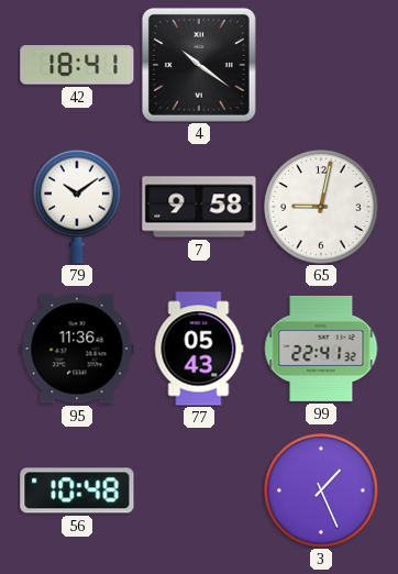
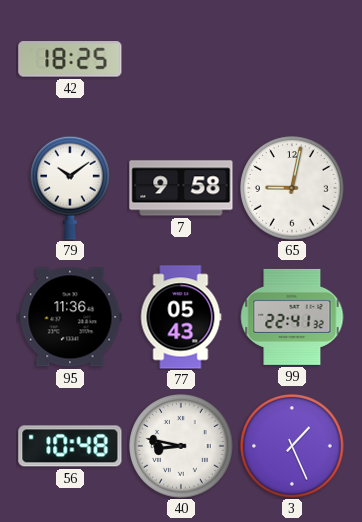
42: 18:41 -> 18:25
4: 10:21 -> none
40: none -> 8:47
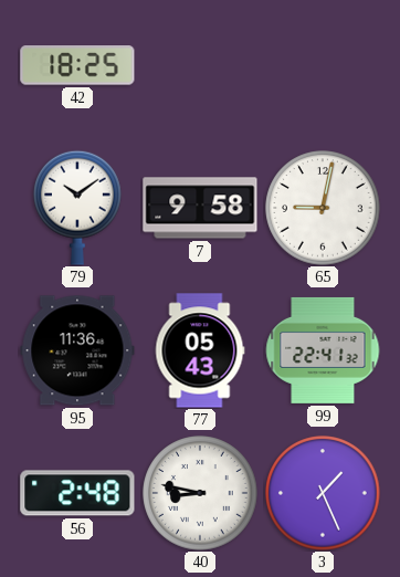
56: 10:48 -> 2:48
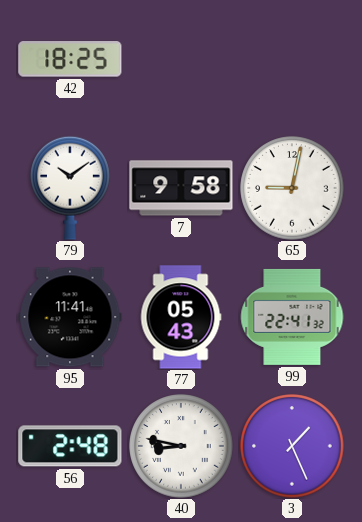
95: 11:36 -> 11:41
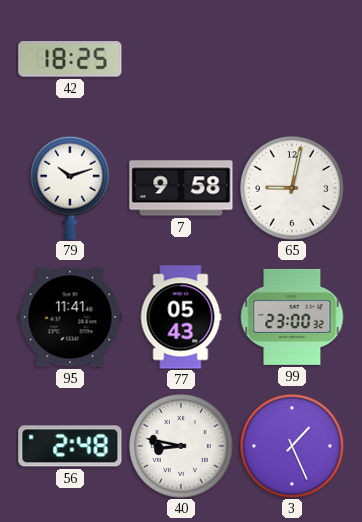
79: 10:09 -> 10:12
99: 22:41 -> 23:00
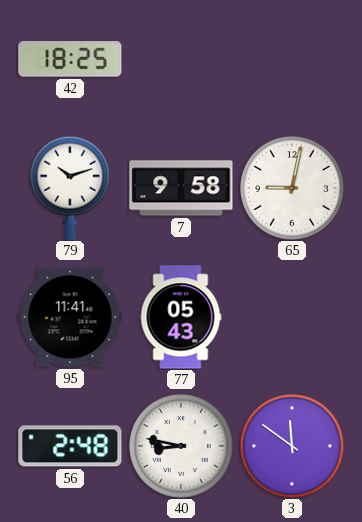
99: 23:00 -> none
3: 1:26 -> 11:51
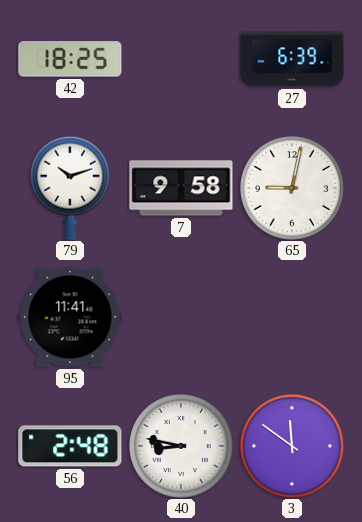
27: none -> 6:39
77: 05:43 -> none
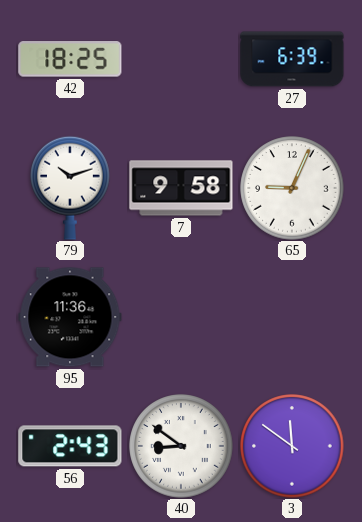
65: 9:02 -> 9:04
95: 11:41 -> 11:36
56: 2:48 -> 2:43
40: 8:47 -> 8:51
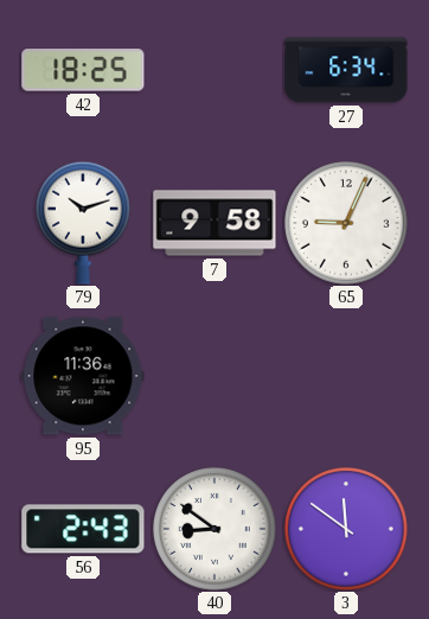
27: 6:39 -> 6:34
